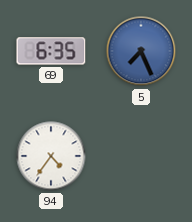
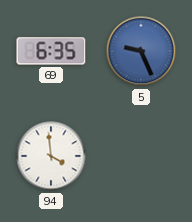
5: 7:26 -> 9:26
94: 4:36 -> 3:59
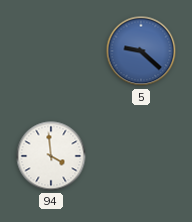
69: 6:35 -> none
5: 9:26 -> 9:22
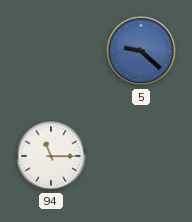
94: 3:59 -> 11:15
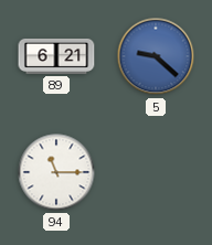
89: none -> 6:21
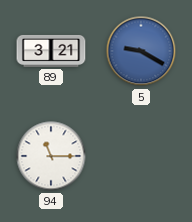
89: 6:21 -> 3:21
5: 9:22 -> 9:20
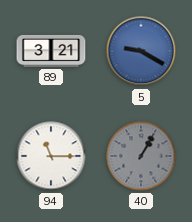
40: none -> 1:05
